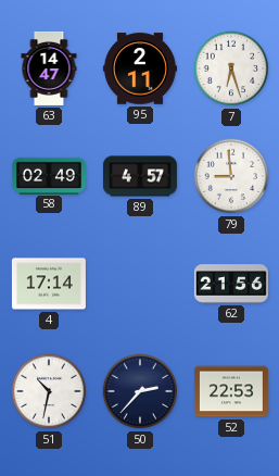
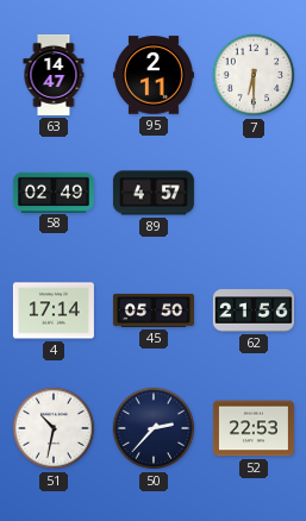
7: 6:27 -> 6:30
79: 8:59 -> none
45: none -> 05:50
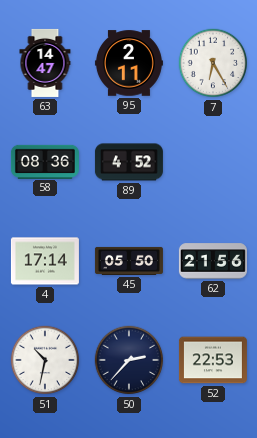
7: 6:30 -> 6:25
58: 02:49 -> 08:36
89: 4:57 -> 4:52
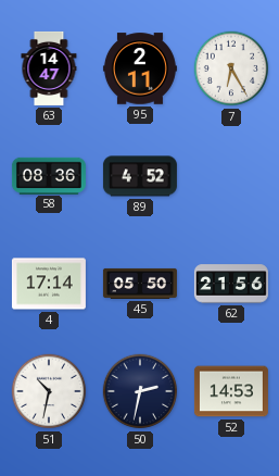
50: 2:37 -> 2:32
52: 22:53 -> 14:53
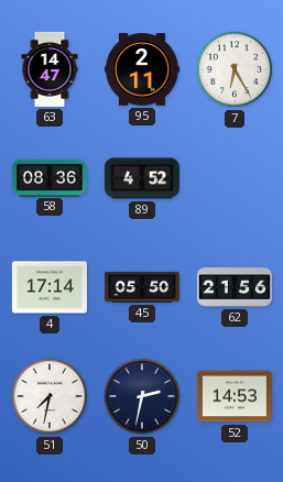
51: 10:32 -> 7:32
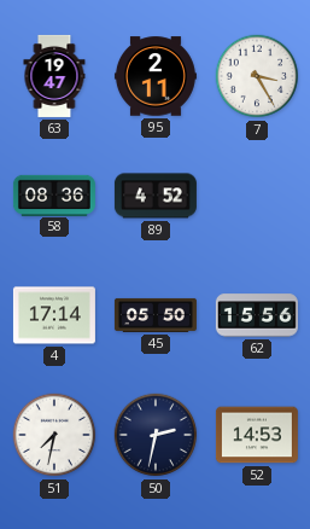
63: 14:47 -> 19:47
7: 6:25 -> 3:25
62: 21:56 -> 15:56
